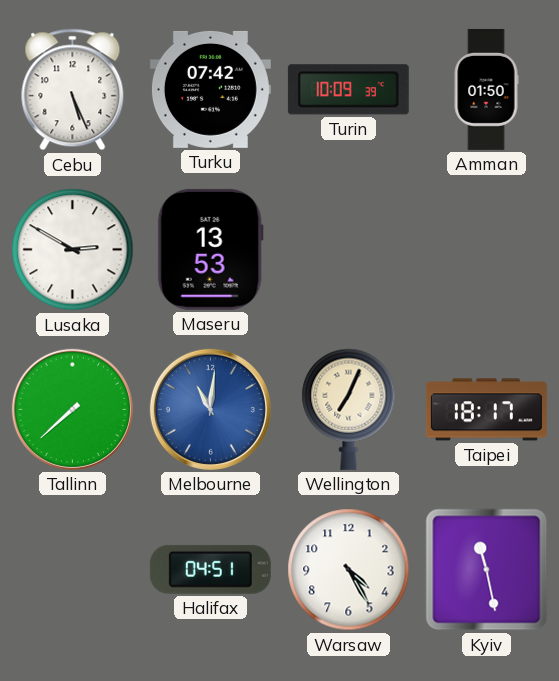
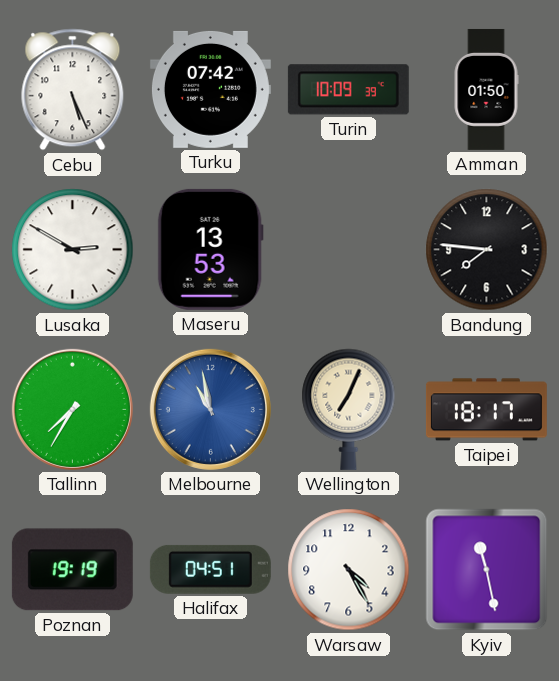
Bandung: none -> 7:46
Tallinn: 7:38 -> 7:35
Melbourne: 11:01 -> 10:58
Poznan: none -> 19:19
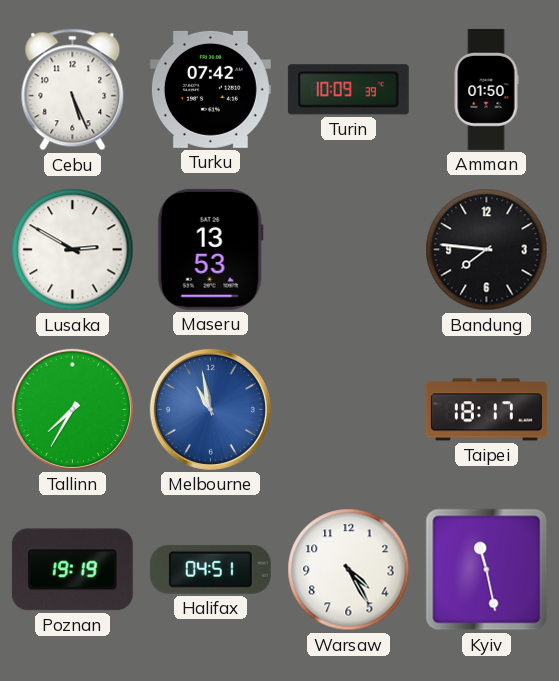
Wellington: 7:04 -> none
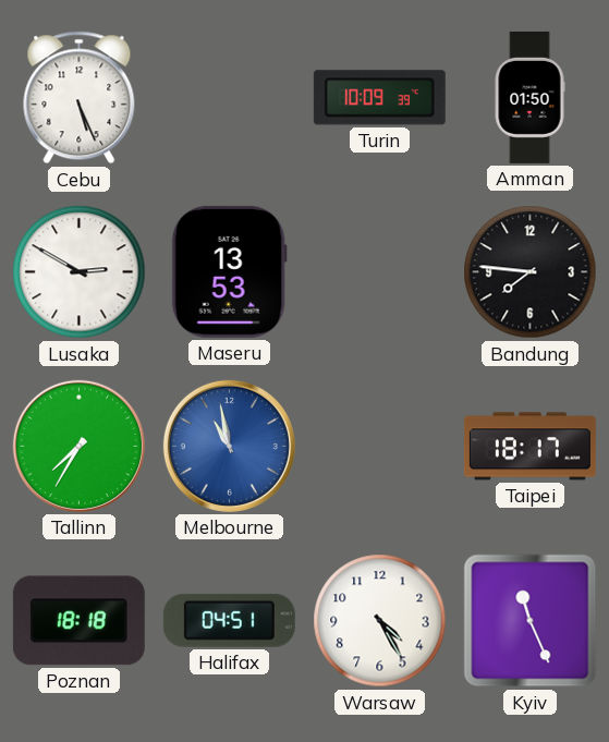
Turku: 07:42 -> none
Poznan: 19:19 -> 18:18
Kyiv: 11:28 -> 11:26
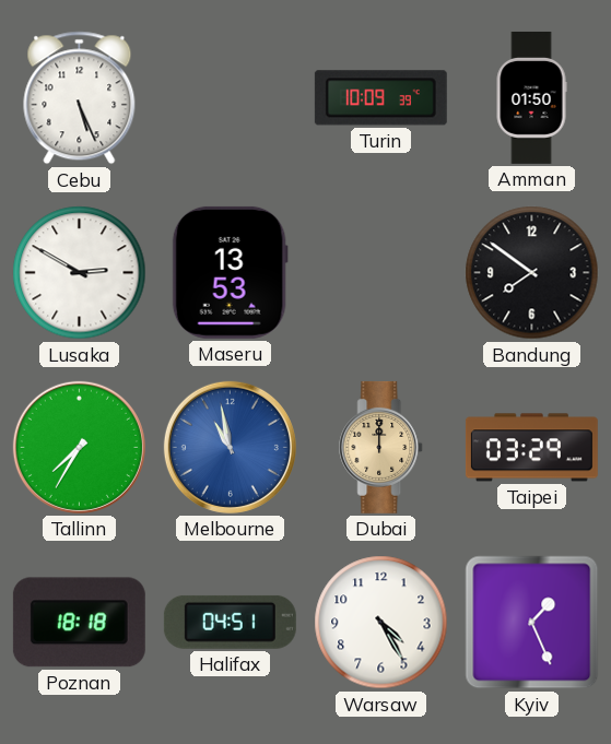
Bandung: 7:46 -> 7:51
Dubai: none -> 12:00
Taipei: 18:17 -> 03:29
Kyiv: 11:26 -> 1:26
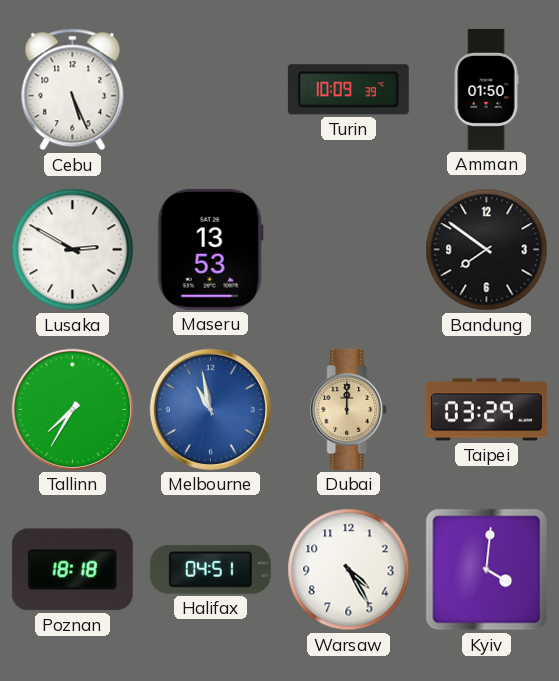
Kyiv: 1:26 -> 4:01
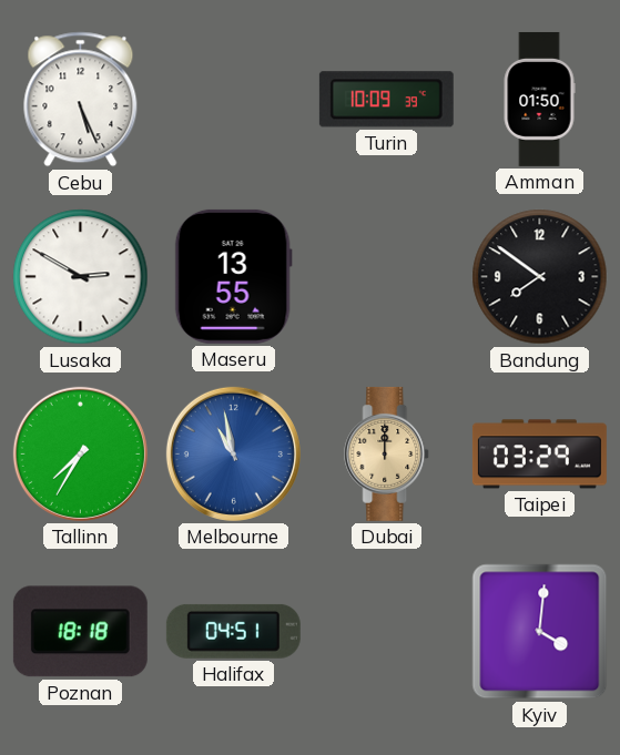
Maseru: 13:53 -> 13:55
Warsaw: 4:25 -> none
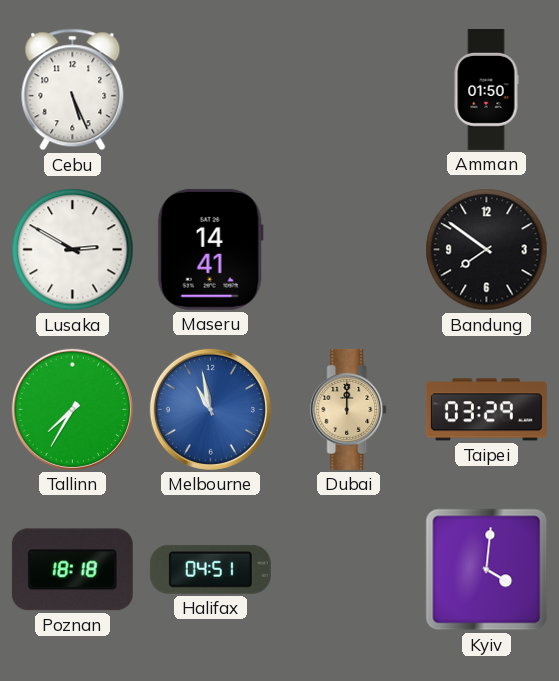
Turin: 10:09 -> none
Maseru: 13:55 -> 14:41
